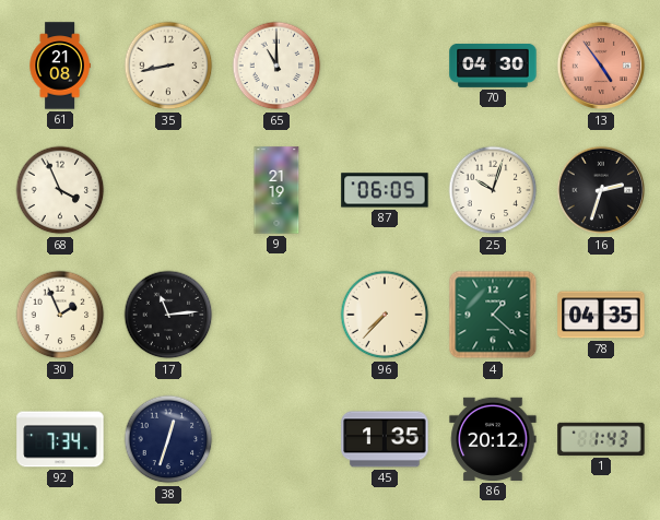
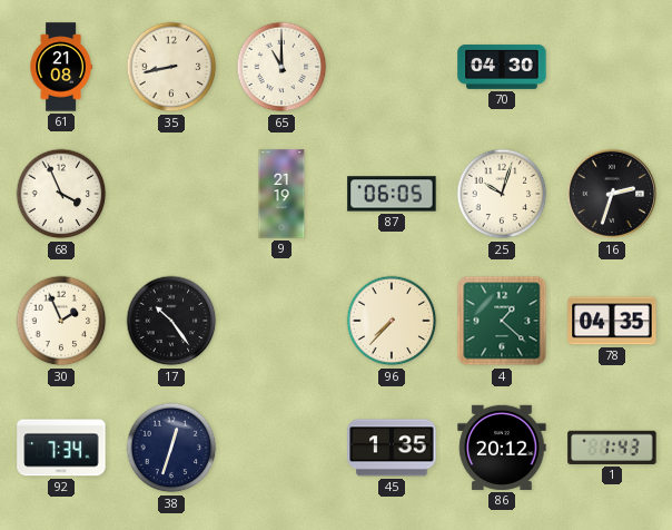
13: 4:54 -> none
17: 11:14 -> 10:24
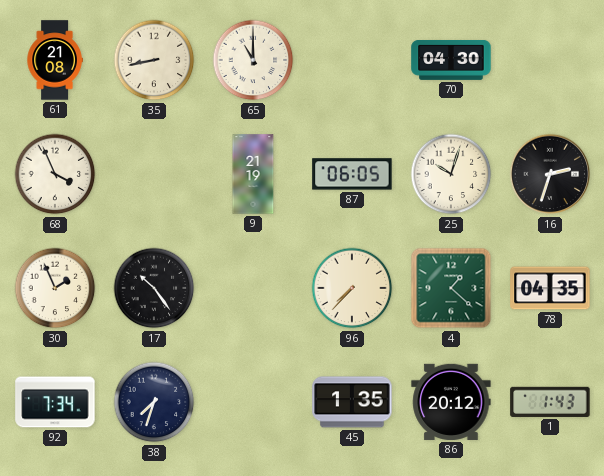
38: 12:33 -> 7:33
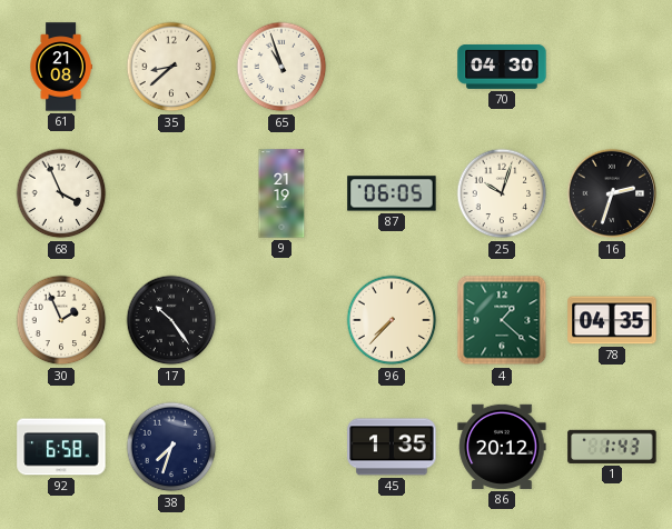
35: 8:43 -> 8:38
65: 11:00 -> 10:57
92: 7:34 -> 6:58
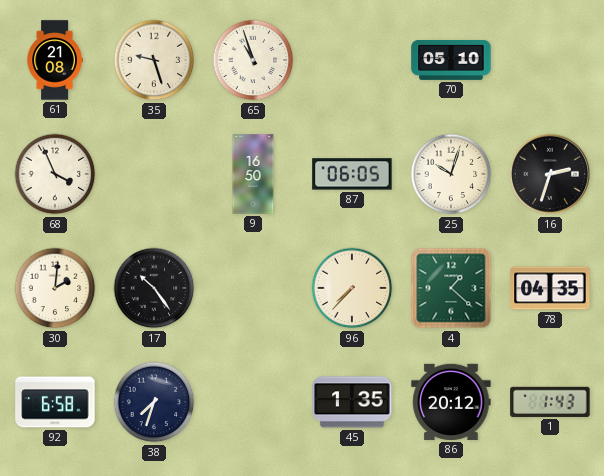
35: 8:38 -> 9:27
70: 04:30 -> 05:10
9: 21:19 -> 16:50
30: 1:56 -> 2:01
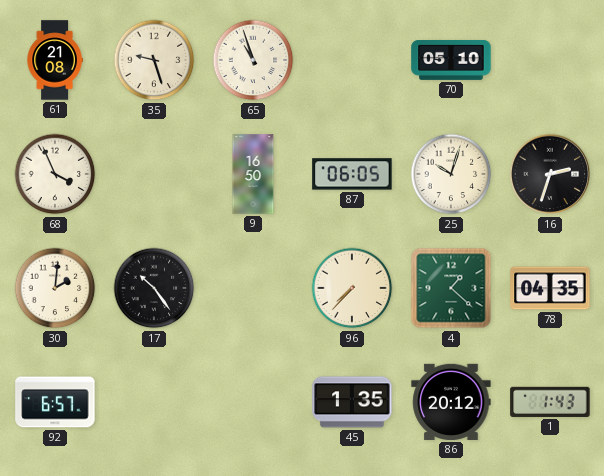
92: 6:58 -> 6:57
38: 7:33 -> none
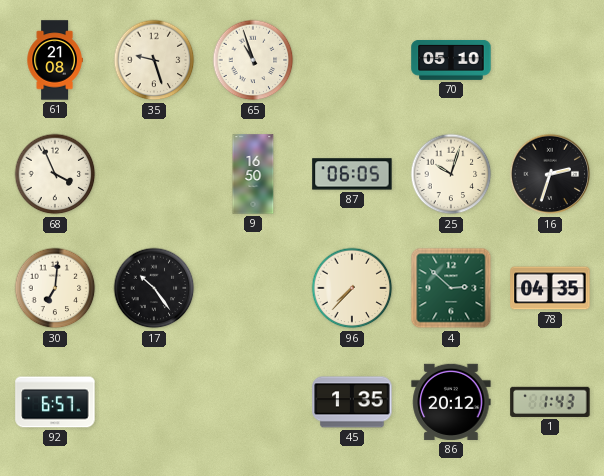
30: 2:01 -> 7:01
4: 1:22 -> 2:52
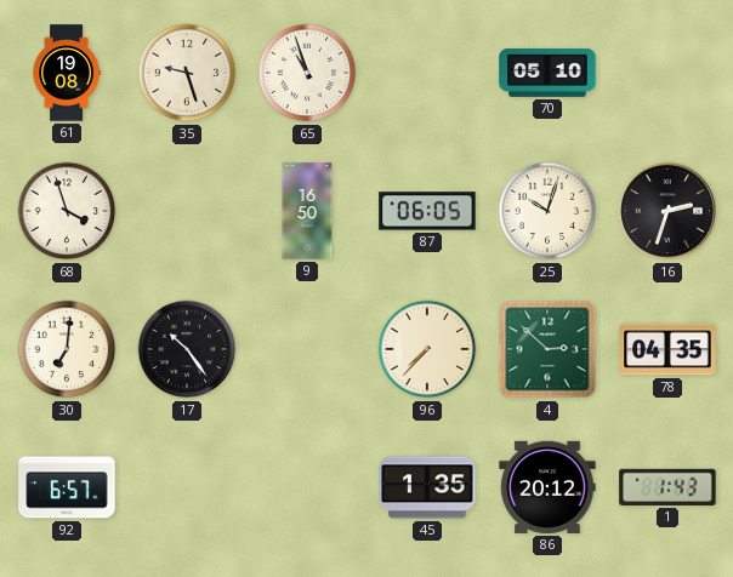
61: 21:08 -> 19:08
68: 3:56 -> 3:57
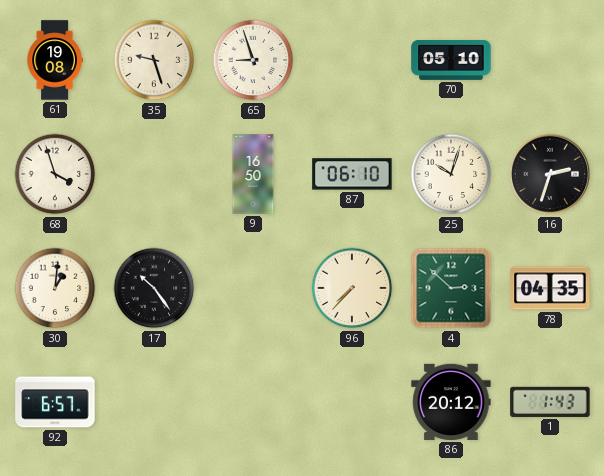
65: 10:57 -> 8:57
87: 06:05 -> 06:10
30: 7:01 -> 1:01
45: 1:35 -> none
